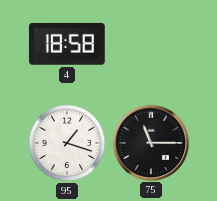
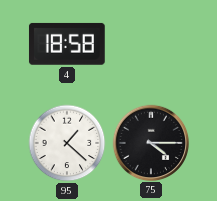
95: 1:18 -> 1:22
75: 11:15 -> 4:15
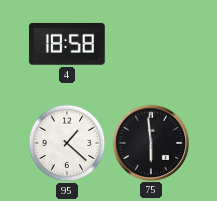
75: 4:15 -> 5:59
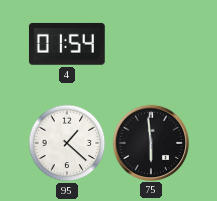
4: 18:58 -> 01:54
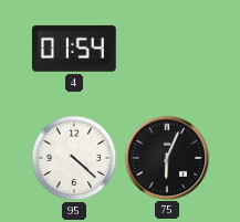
95: 1:22 -> 4:22
75: 5:59 -> 6:04
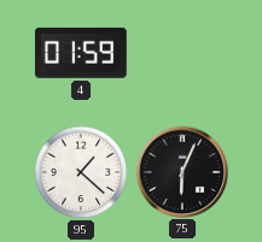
4: 01:54 -> 01:59
95: 4:22 -> 1:22
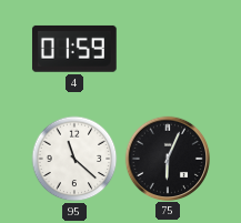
95: 1:22 -> 11:22
